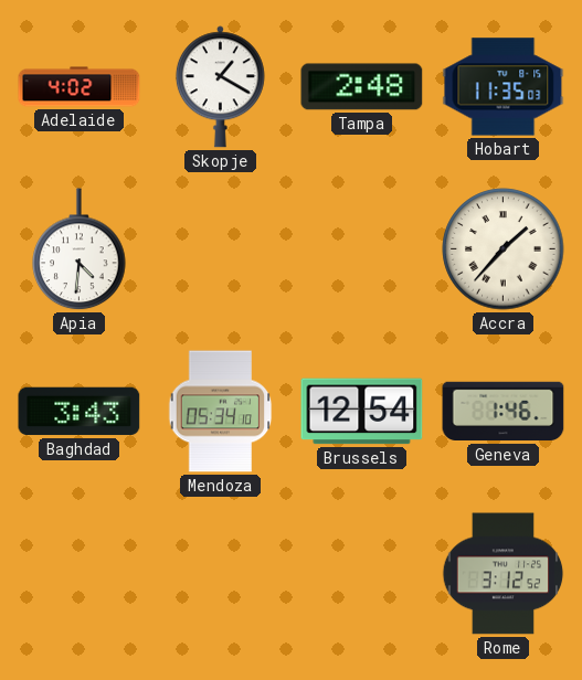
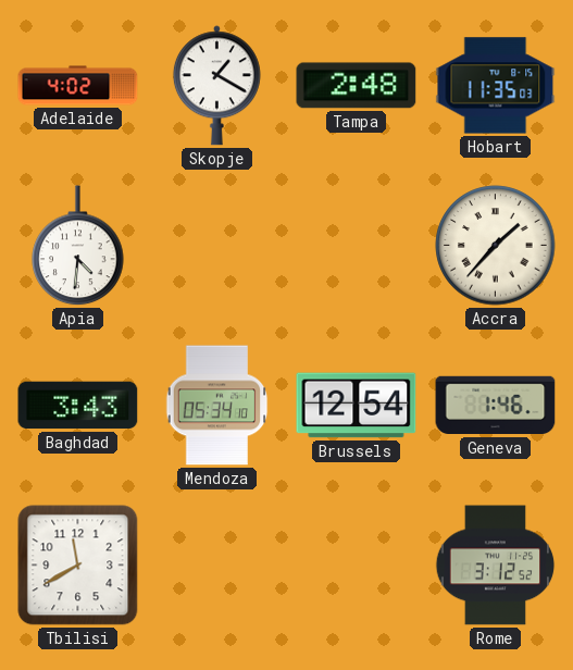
Tbilisi: none -> 11:40
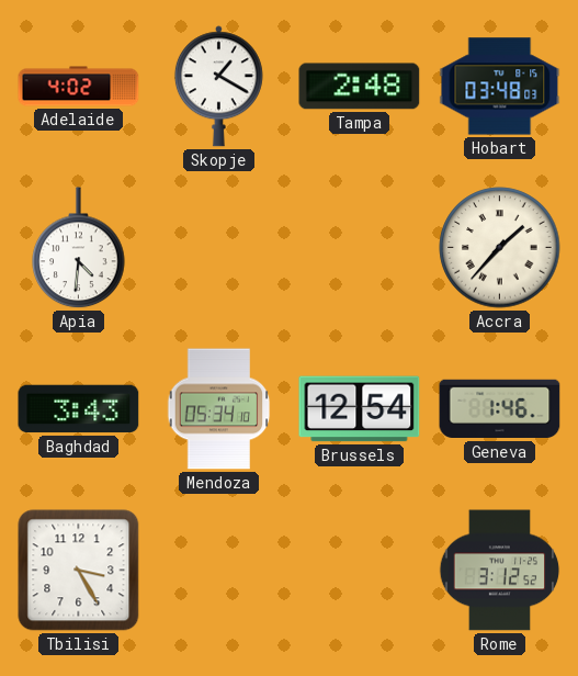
Hobart: 11:35 -> 03:48
Tbilisi: 11:40 -> 3:25
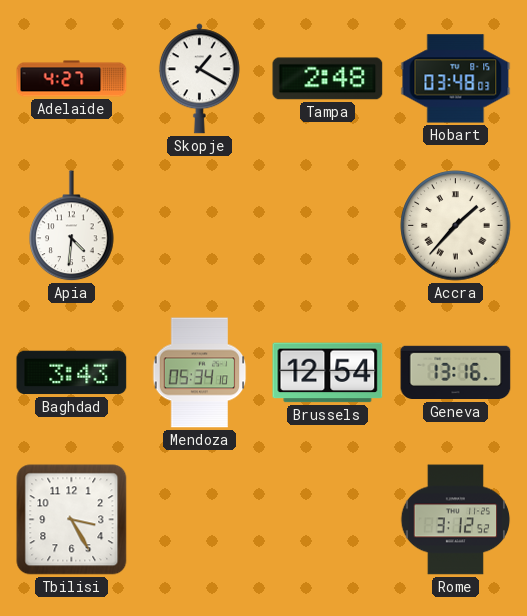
Adelaide: 4:02 -> 4:27
Geneva: 1:46 -> 13:16
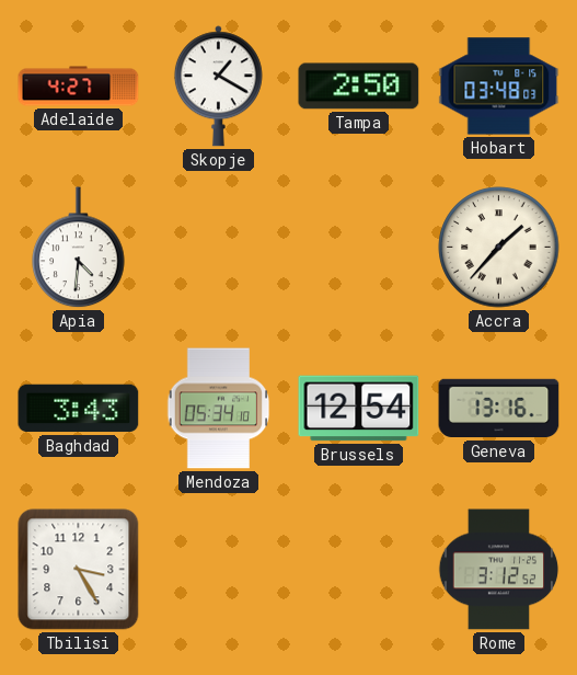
Tampa: 2:48 -> 2:50
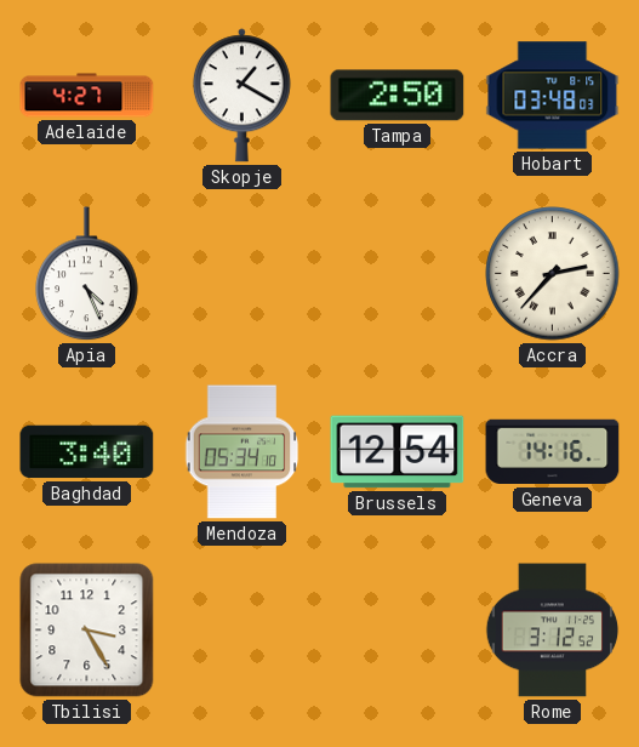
Apia: 4:31 -> 4:26
Accra: 1:37 -> 2:37
Baghdad: 3:43 -> 3:40
Geneva: 13:16 -> 14:16
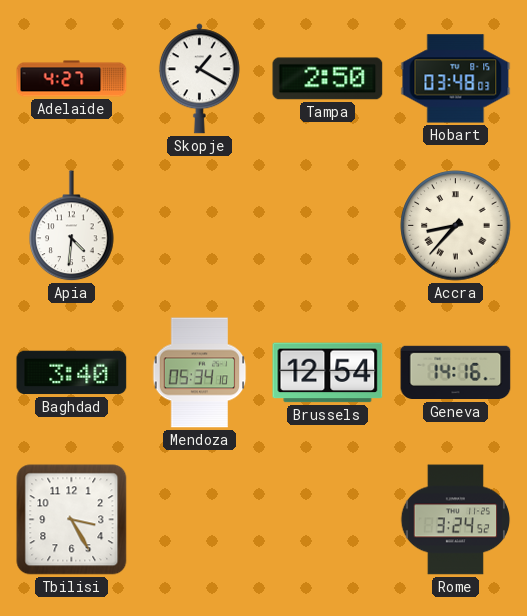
Apia: 4:26 -> 4:31
Accra: 2:37 -> 8:37
Rome: 3:12 -> 3:24
